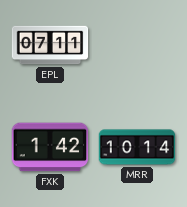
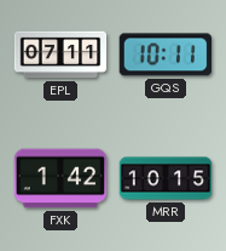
GQS: none -> 10:11
MRR: 10:14 -> 10:15
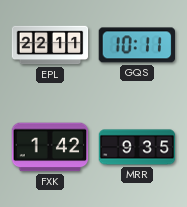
EPL: 07:11 -> 22:11
MRR: 10:15 -> 9:35
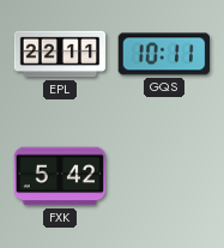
FXK: 1:42 -> 5:42
MRR: 9:35 -> none
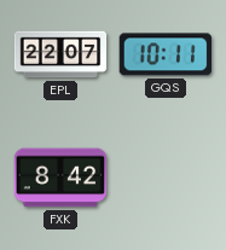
EPL: 22:11 -> 22:07
FXK: 5:42 -> 8:42
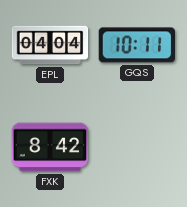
EPL: 22:07 -> 04:04
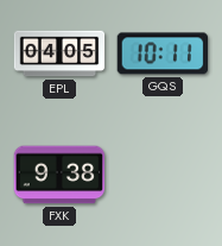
EPL: 04:04 -> 04:05
FXK: 8:42 -> 9:38
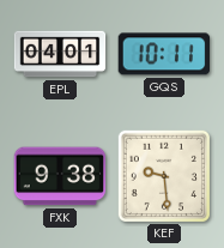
EPL: 04:05 -> 04:01
KEF: none -> 9:29
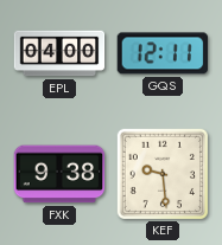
EPL: 04:01 -> 04:00
GQS: 10:11 -> 12:11
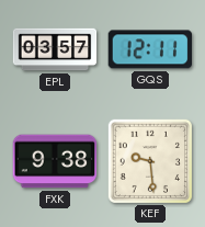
EPL: 04:00 -> 03:57
